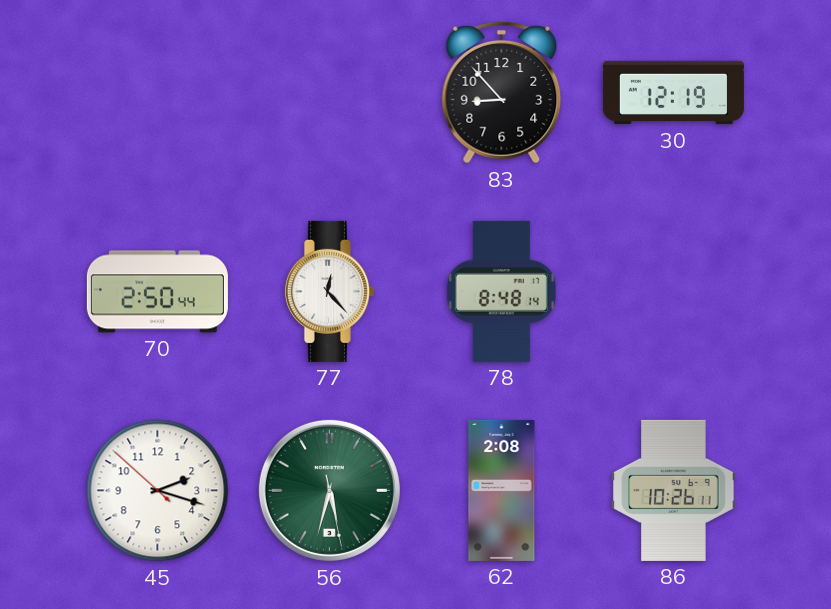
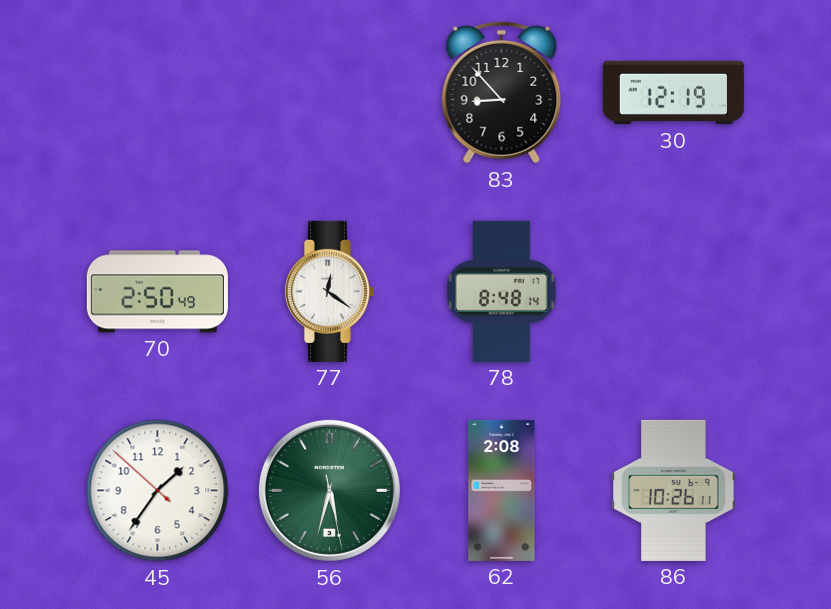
70: 2:50:44 -> 2:50:49
77: 12:23 -> 12:21
45: 2:17 -> 1:35
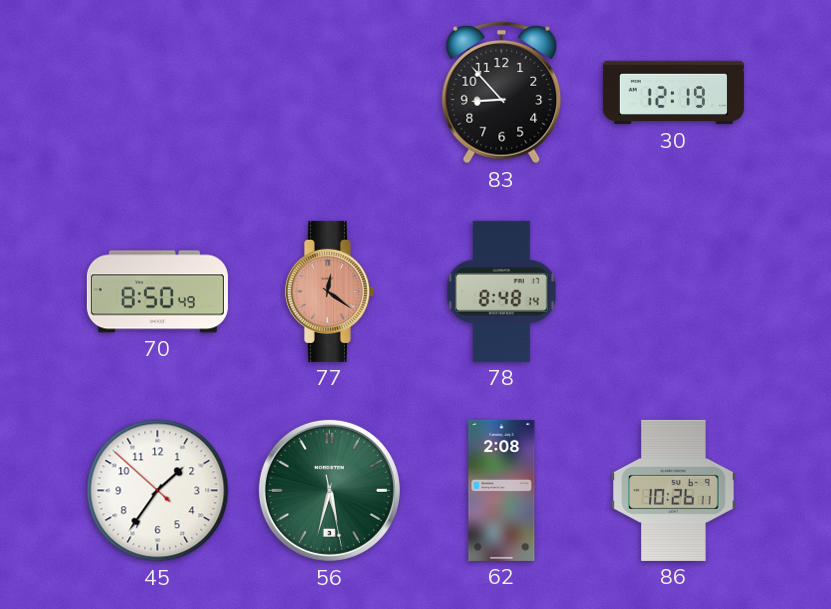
70: 2:50 -> 8:50
77 dial: white -> salmon
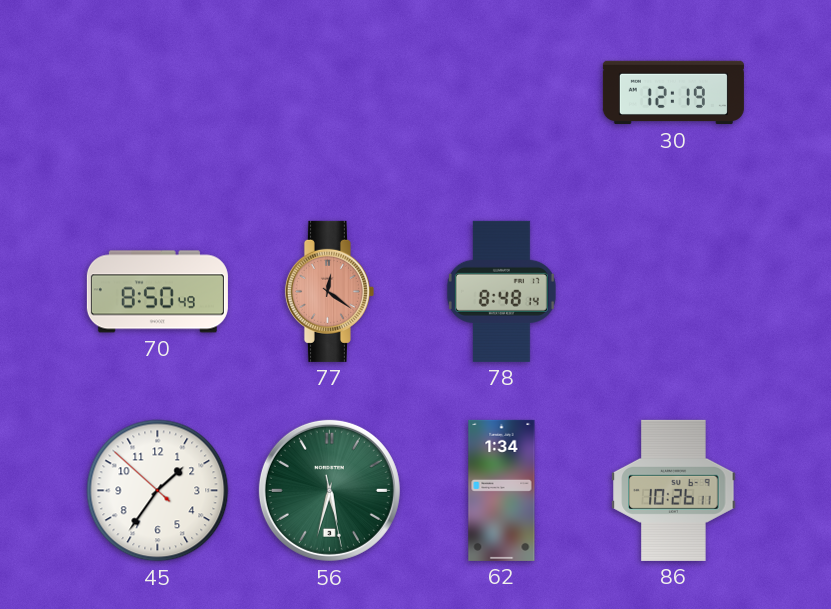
83: 8:53 -> none
62: 2:08 -> 1:34
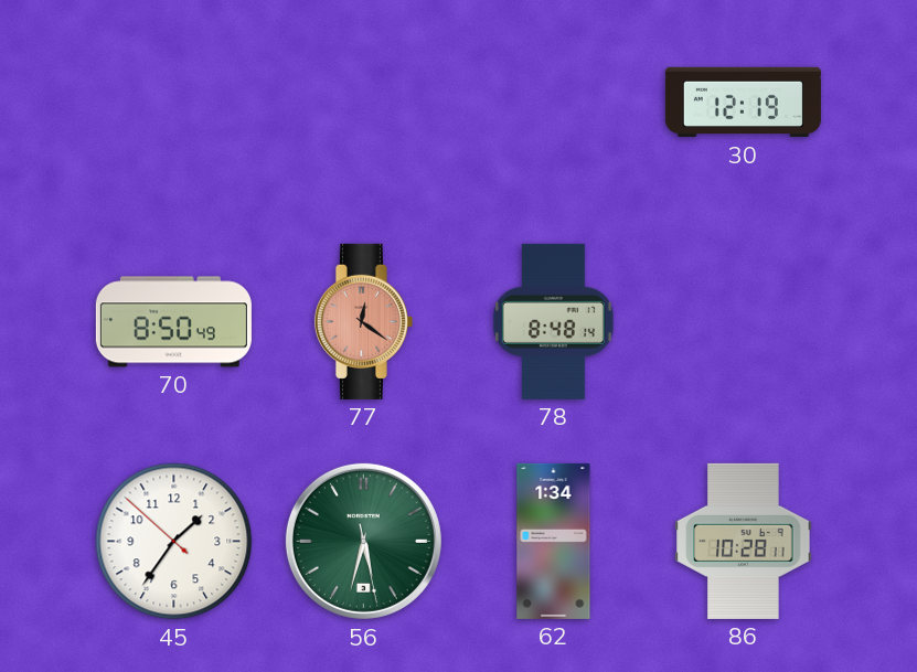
86: 10:26 -> 10:28
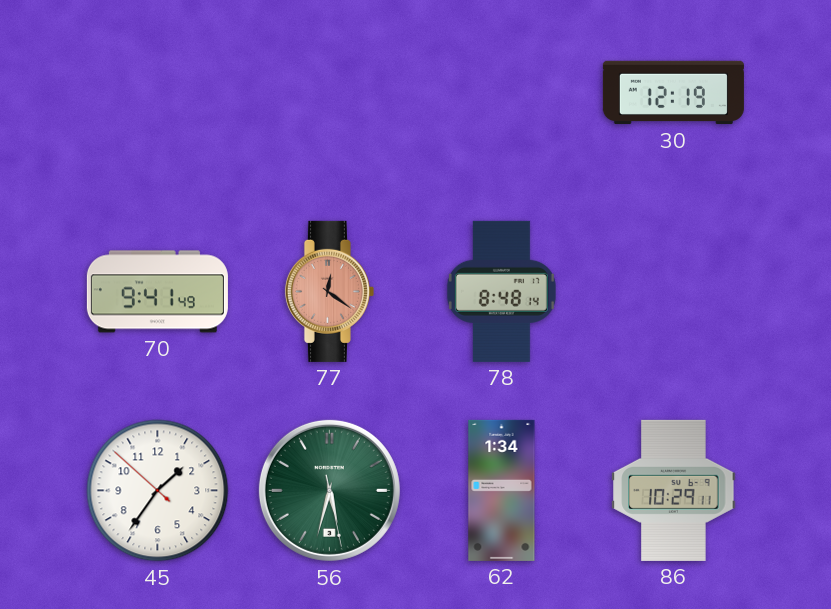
70: 8:50 -> 9:41
86: 10:28 -> 10:29
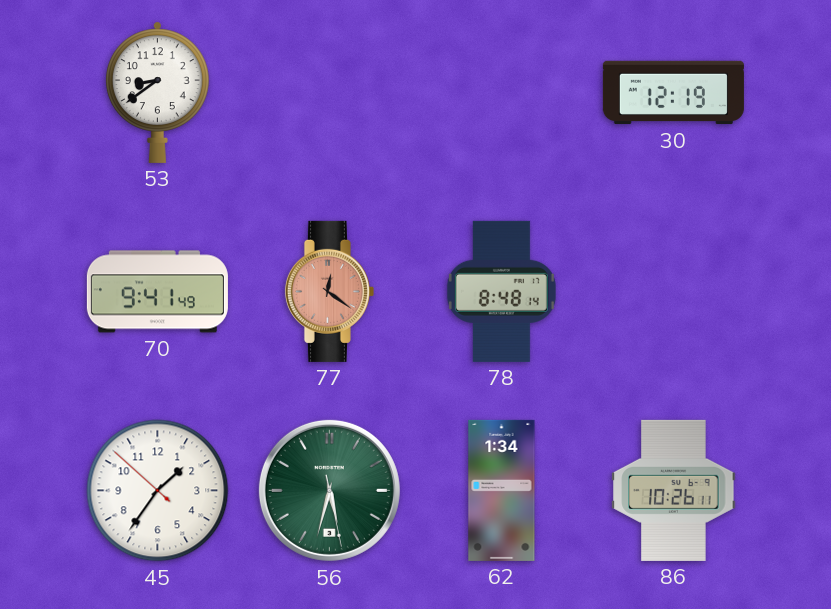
53: none -> 8:39
86: 10:29 -> 10:26
